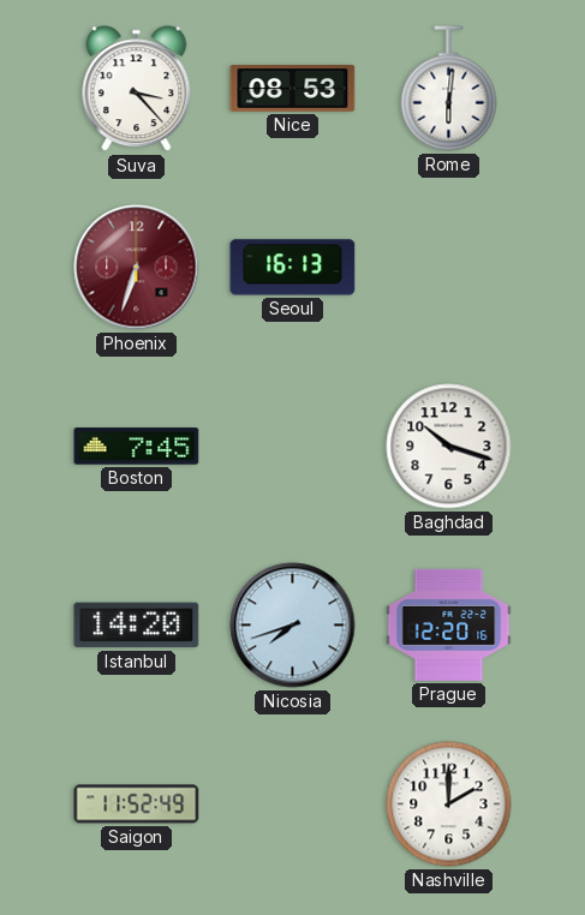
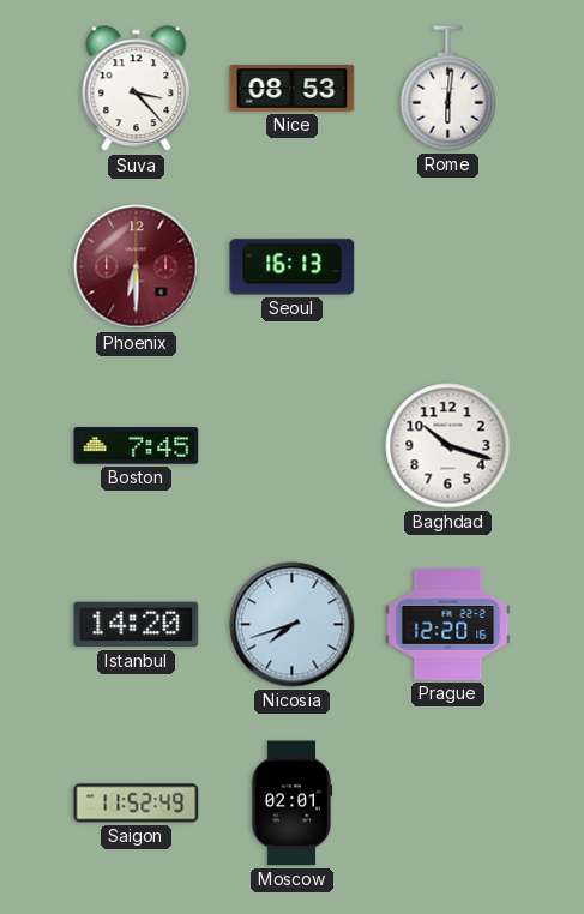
Phoenix: 6:33 -> 6:30
Moscow: none -> 02:01
Nashville: 2:00 -> none
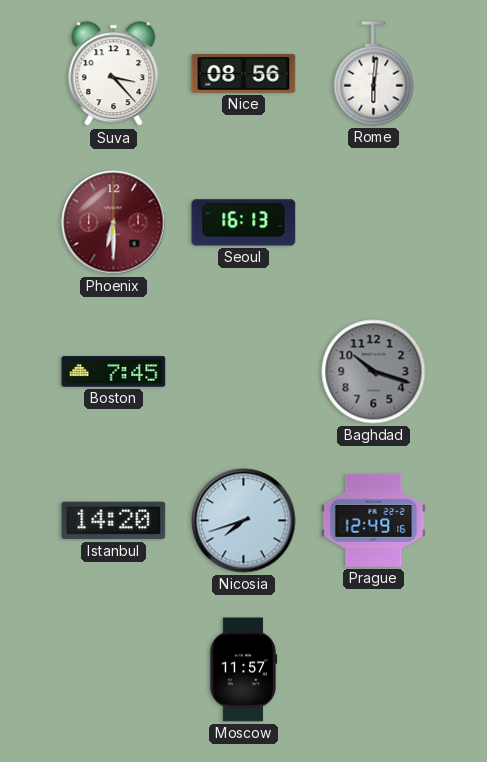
Nice: 08:53 -> 08:56
Baghdad dial: white -> grey
Prague: 12:20 -> 12:49
Saigon: 11:52 -> none
Moscow: 02:01 -> 11:57
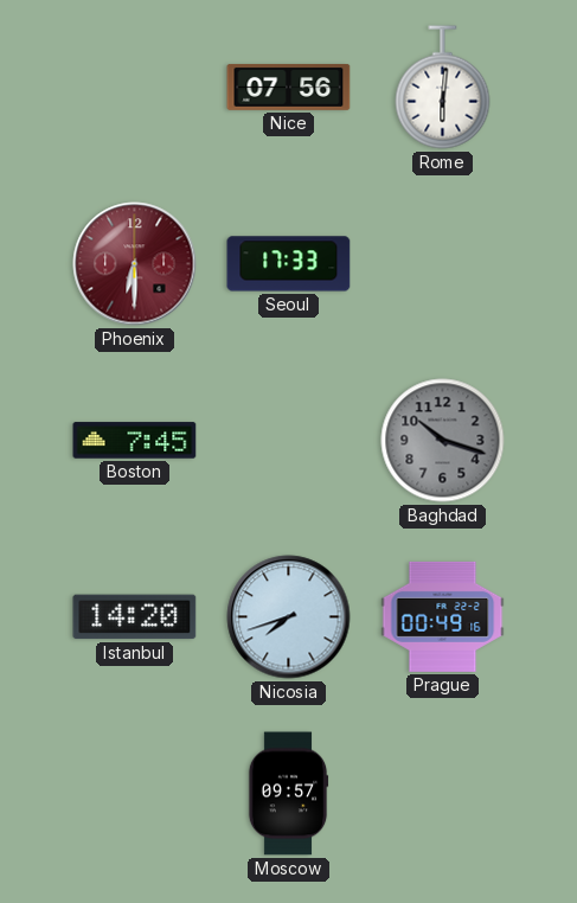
Suva: 3:23 -> none
Nice: 08:56 -> 07:56
Seoul: 16:13 -> 17:33
Prague: 12:49 -> 00:49
Moscow: 11:57 -> 09:57
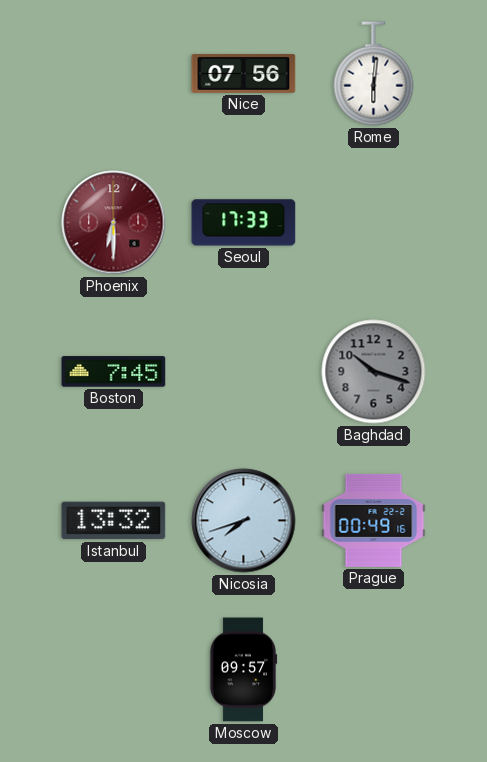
Istanbul: 14:20 -> 13:32
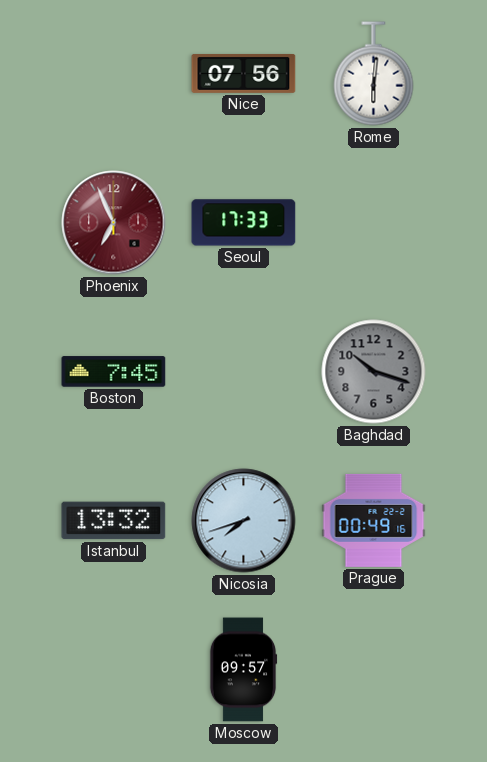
Phoenix: 6:30 -> 6:56
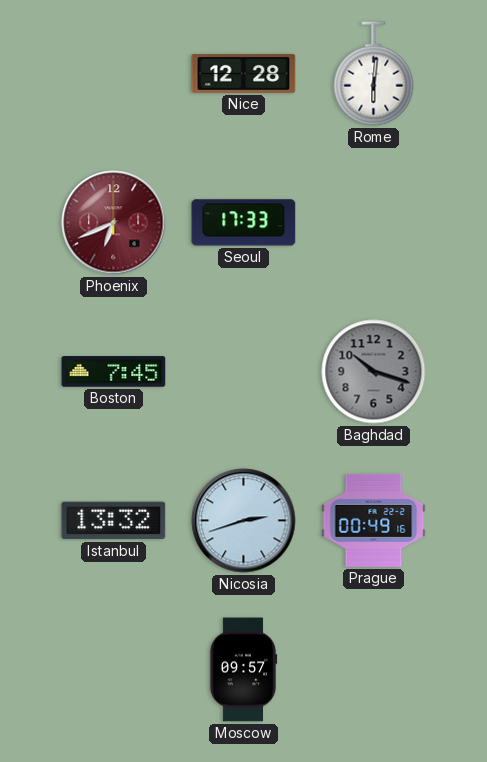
Nice: 07:56 -> 12:28
Phoenix: 6:56 -> 6:41
Nicosia: 7:42 -> 2:42
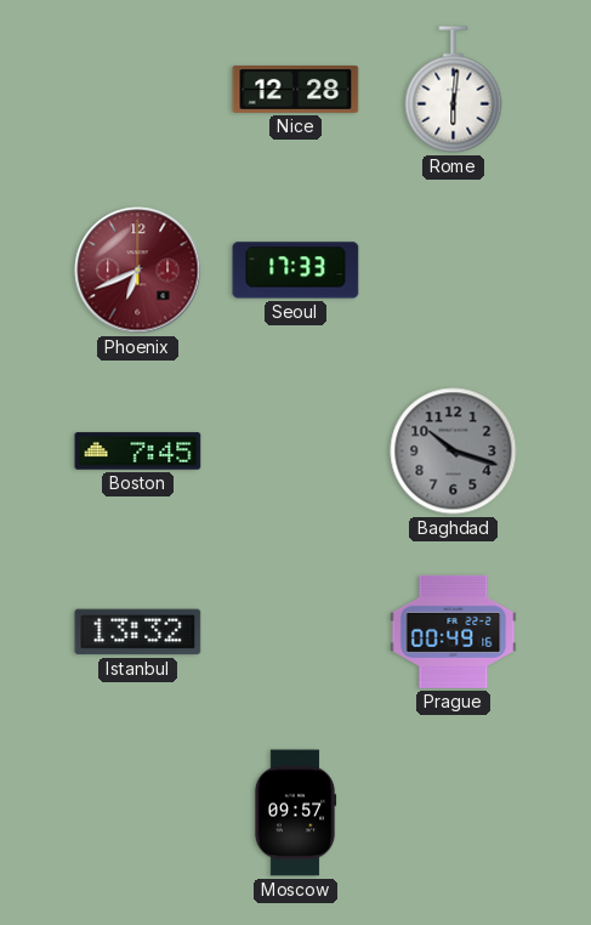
Nicosia: 2:42 -> none
